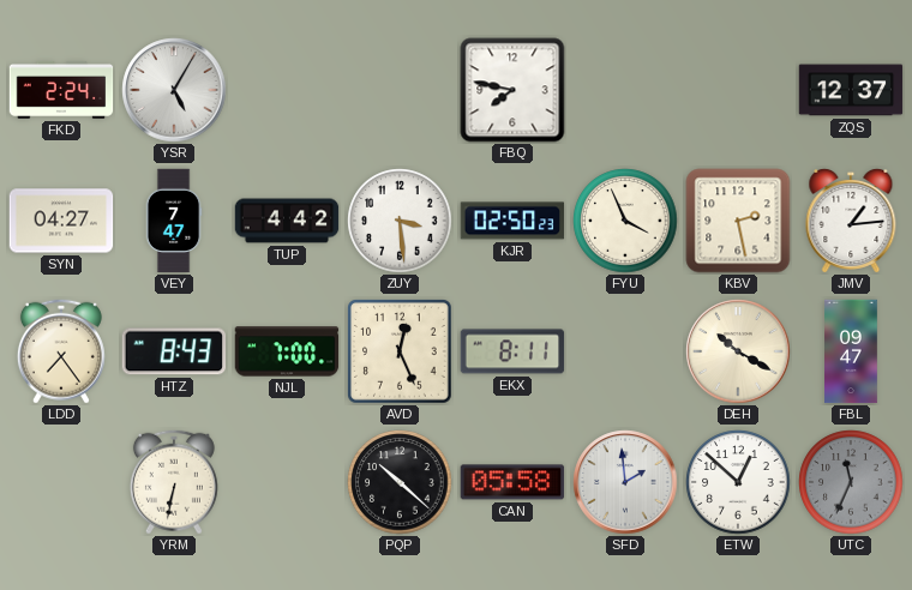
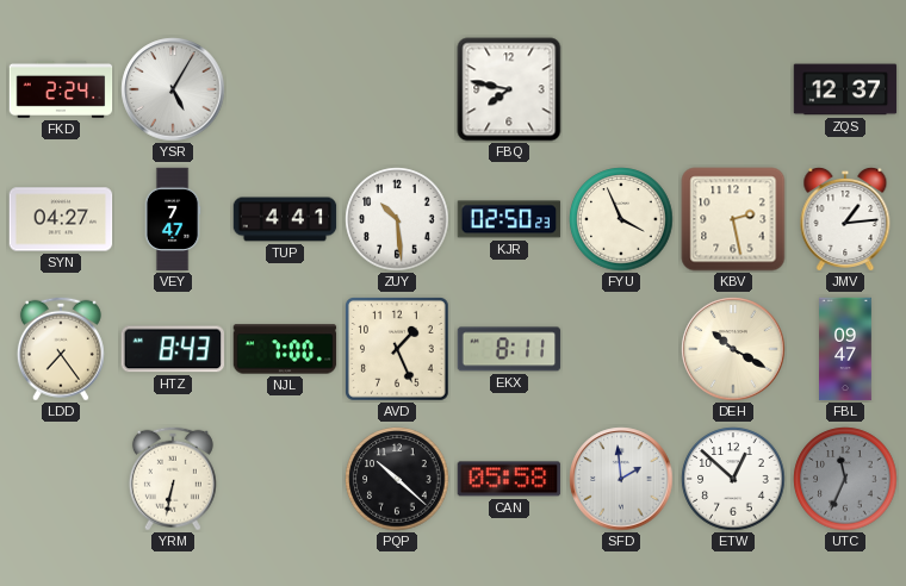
TUP: 4:42 -> 4:41
ZUY: 3:29 -> 10:29
AVD: 12:26 -> 1:26
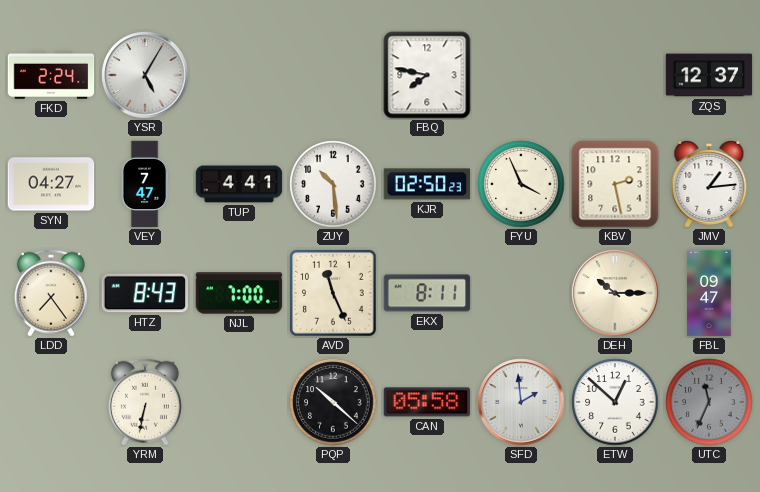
AVD: 1:26 -> 11:26
DEH: 10:20 -> 10:15
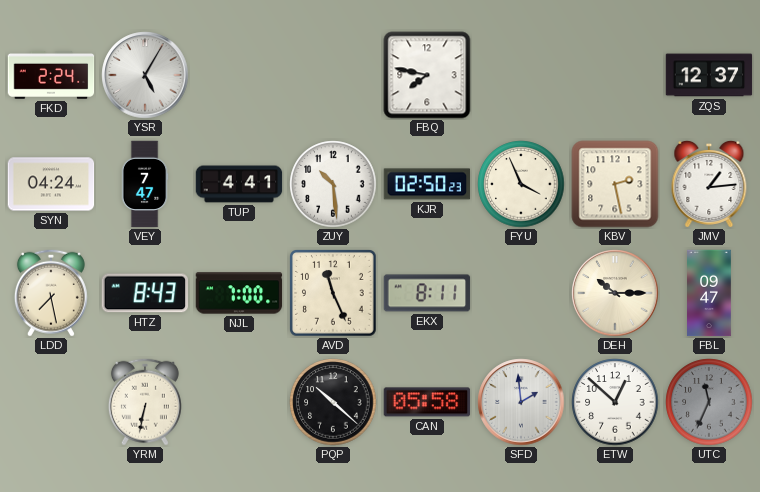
SYN: 04:27 -> 04:24
LDD: 7:24 -> 7:28
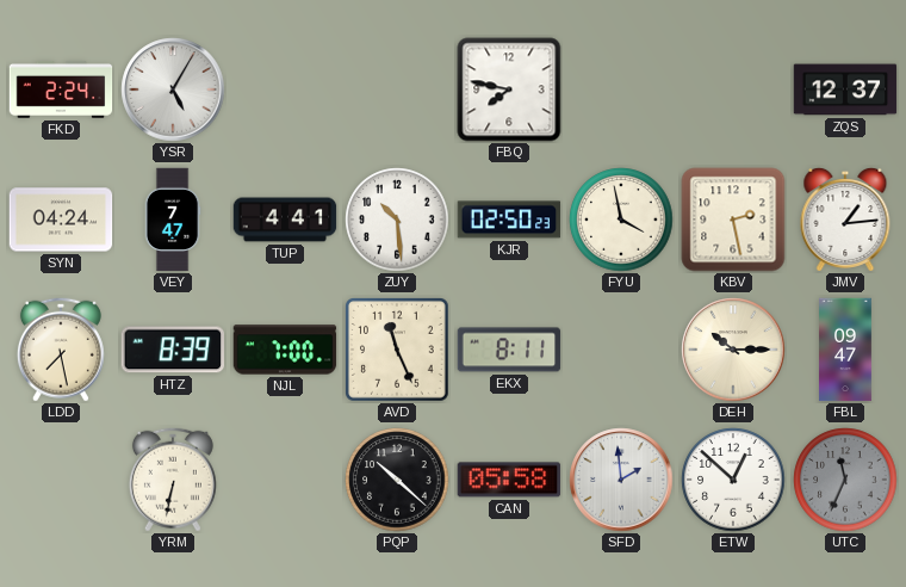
FYU: 3:56 -> 3:58
HTZ: 8:43 -> 8:39
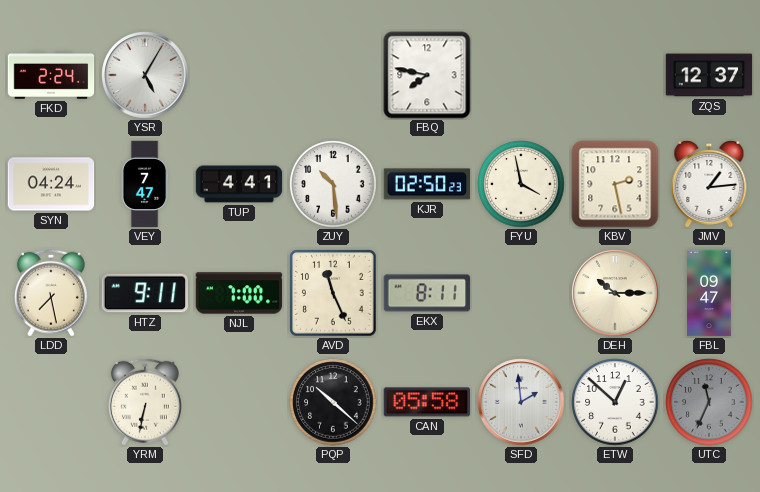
HTZ: 8:39 -> 9:11
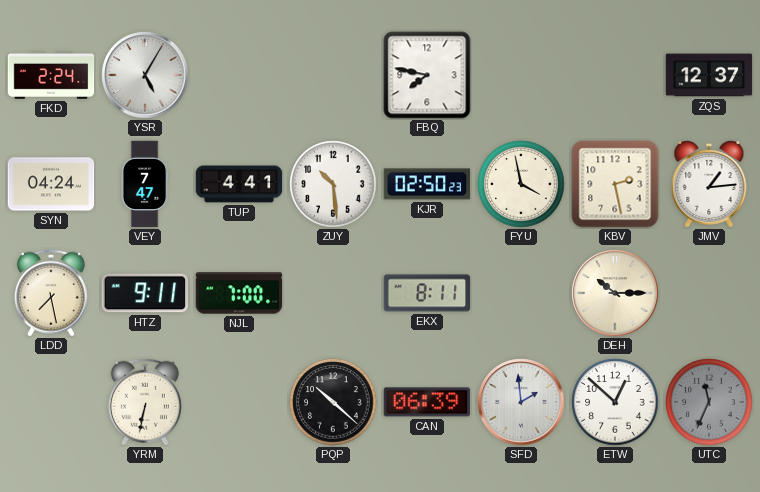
AVD: 11:26 -> none
FBL: 09:47 -> none
CAN: 05:58 -> 06:39
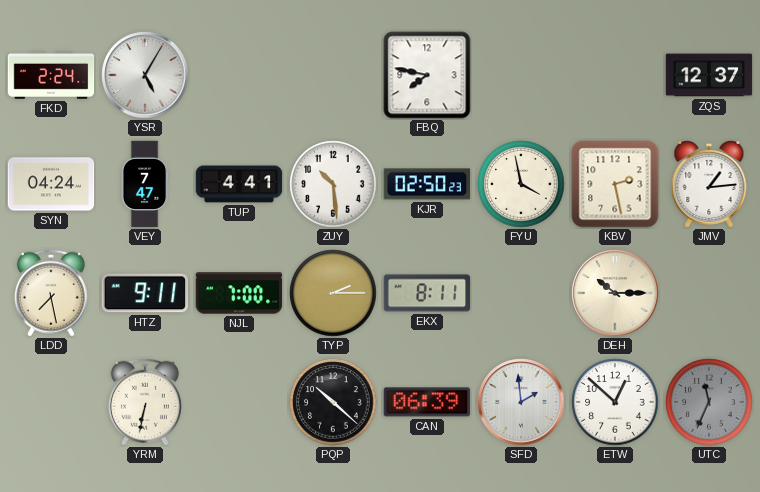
TYP: none -> 2:15
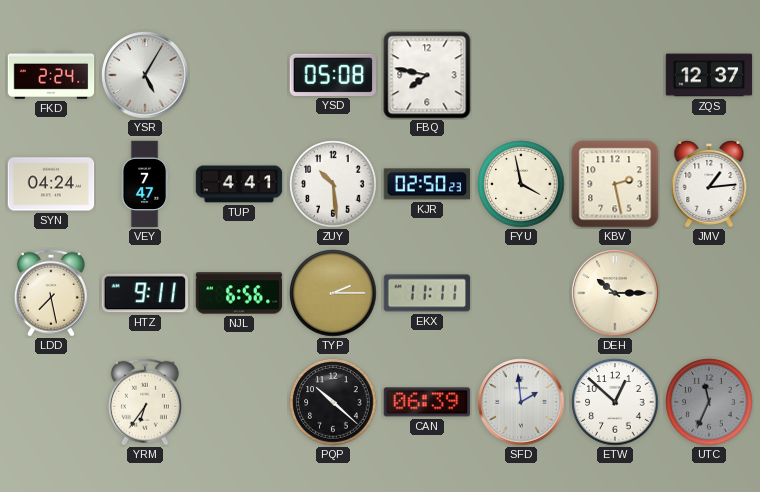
YSD: none -> 05:08
NJL: 7:00 -> 6:56
EKX: 8:11 -> 11:11
YRM: 6:32 -> 6:36
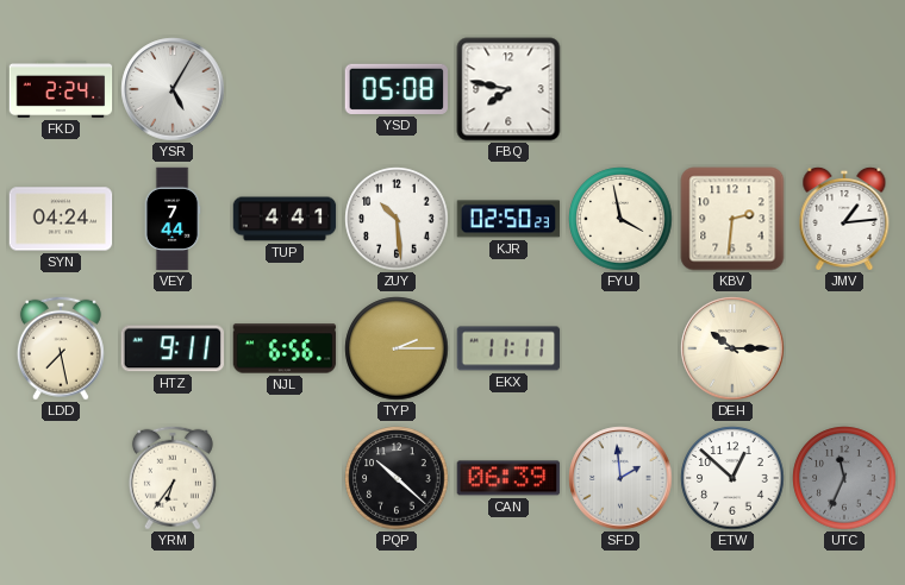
ZQS: 12:37 -> none
VEY: 7:47 -> 7:44
KBV: 2:28 -> 2:31
